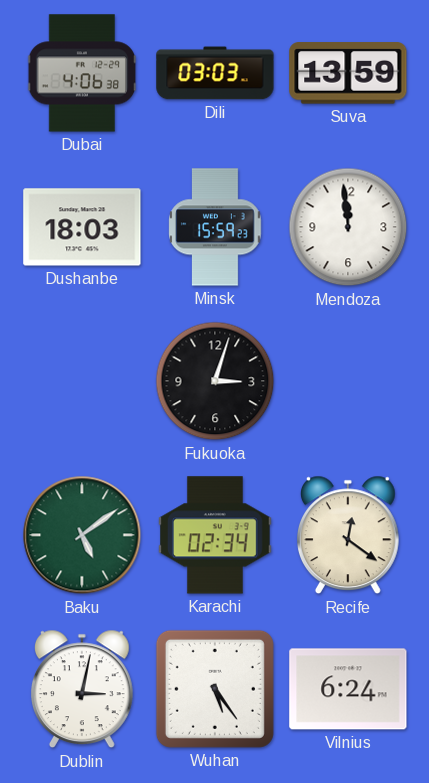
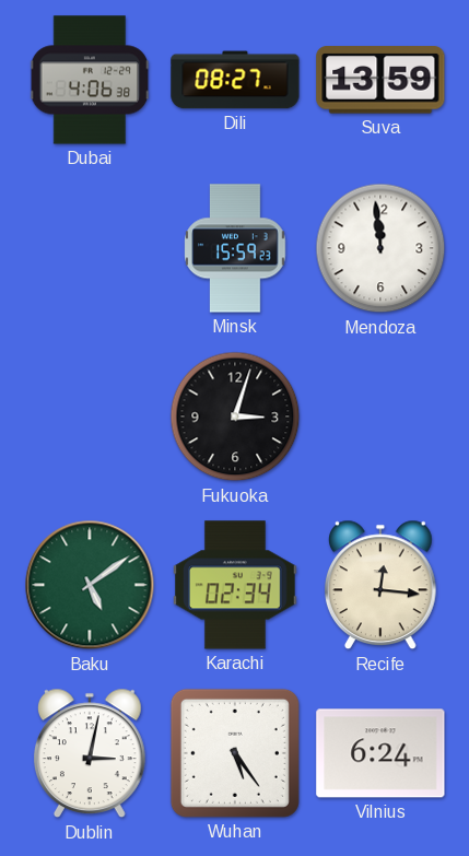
Dili: 03:03 -> 08:27
Dushanbe: 18:03 -> none
Recife: 12:21 -> 12:16
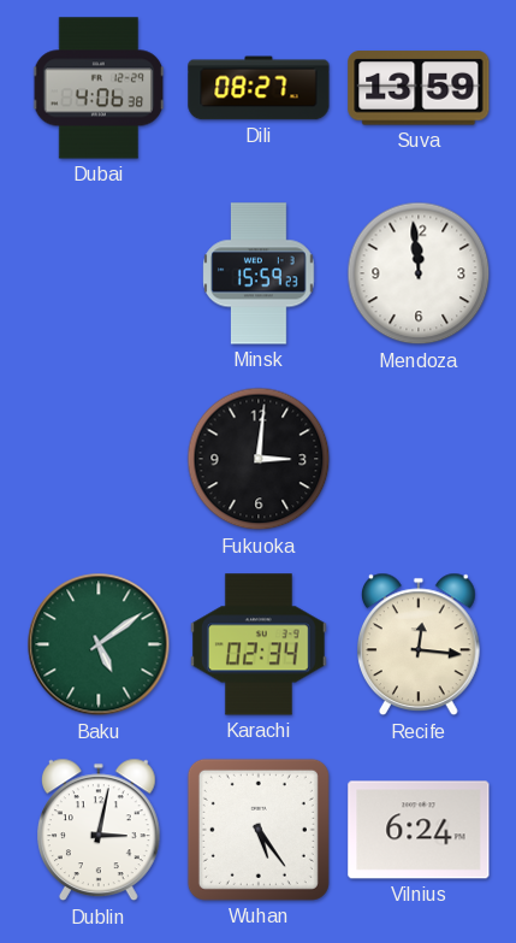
Fukuoka: 3:03 -> 3:01
